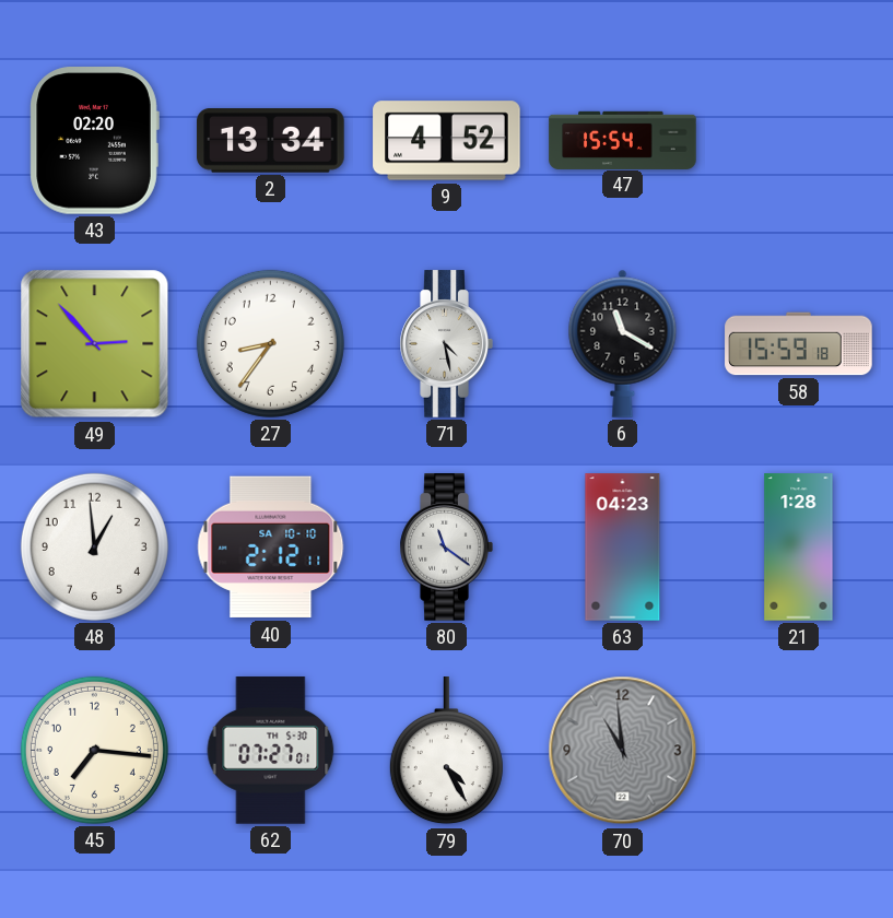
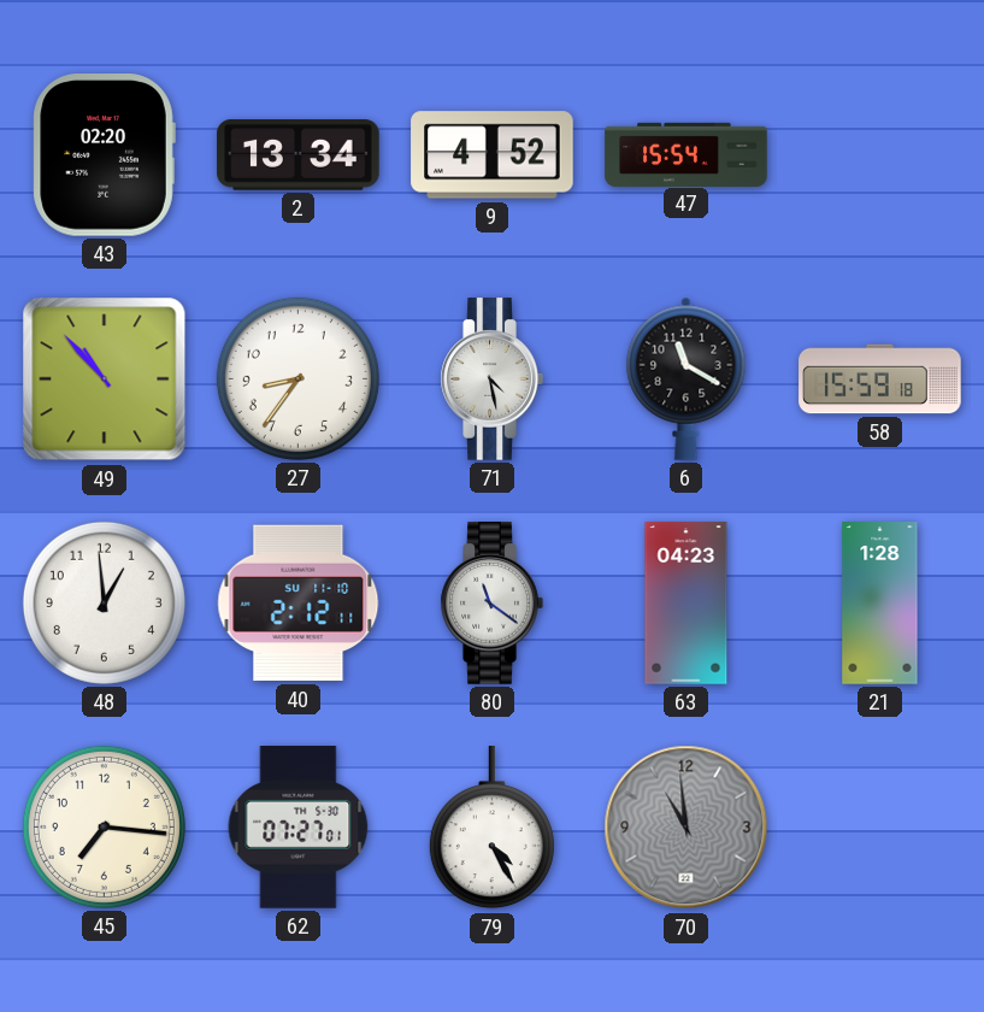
49: 2:53 -> 10:53
40 date: SA 10-10 -> SU 11-10
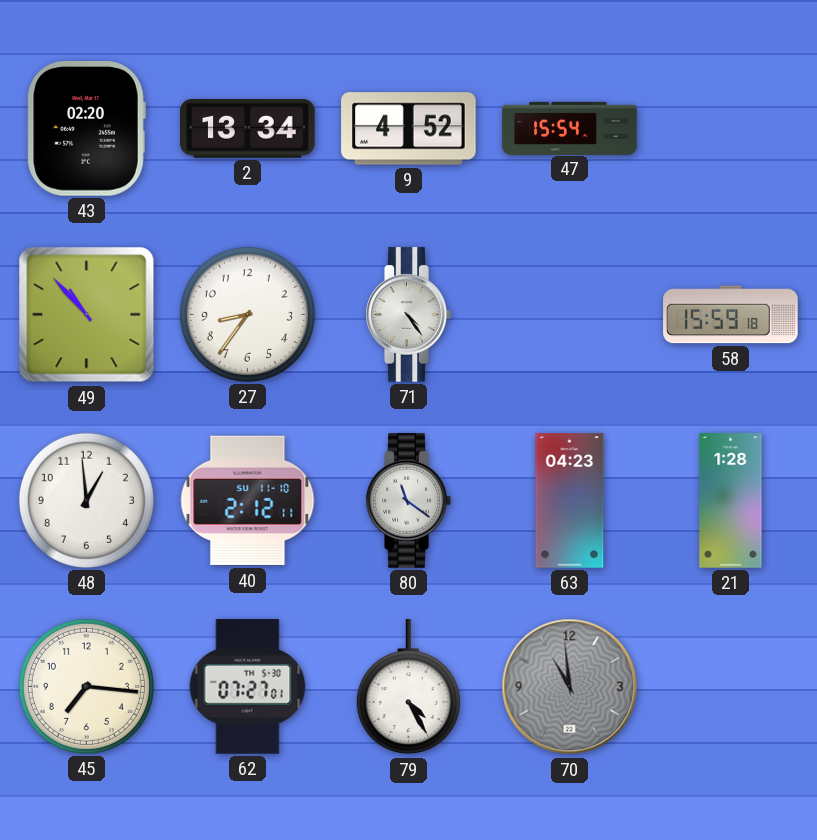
71: 4:28 -> 4:24
6: 11:20 -> none
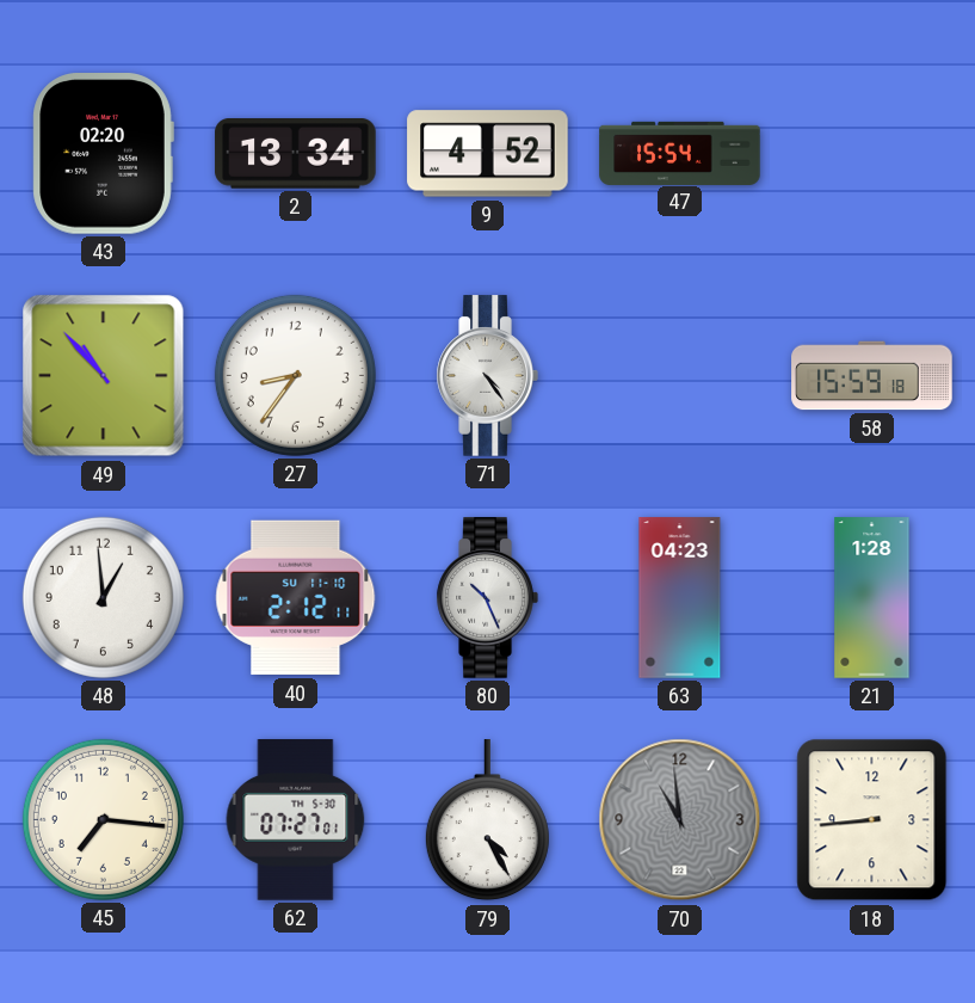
80: 11:21 -> 10:26
18: none -> 8:44
